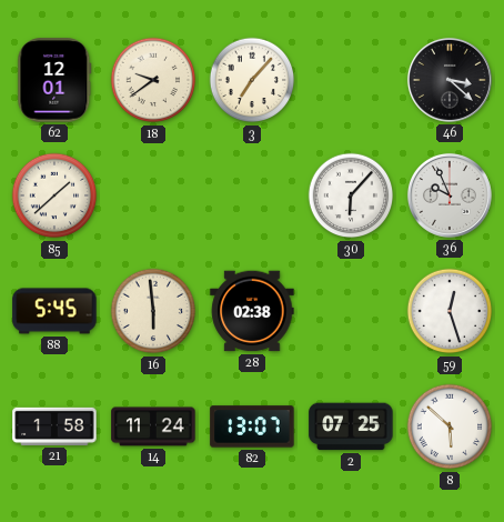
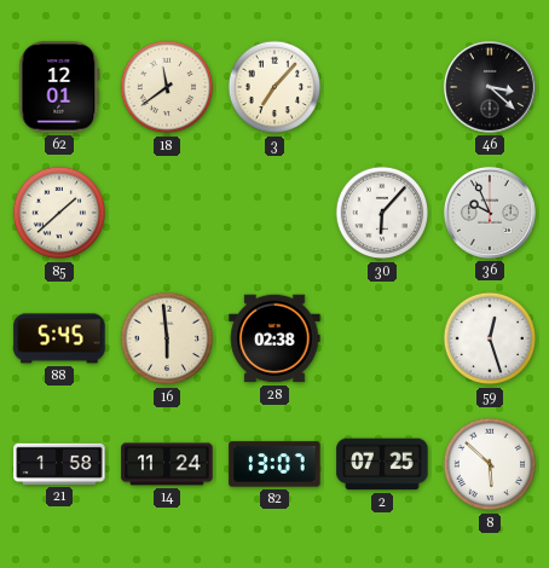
18: 9:39 -> 11:39
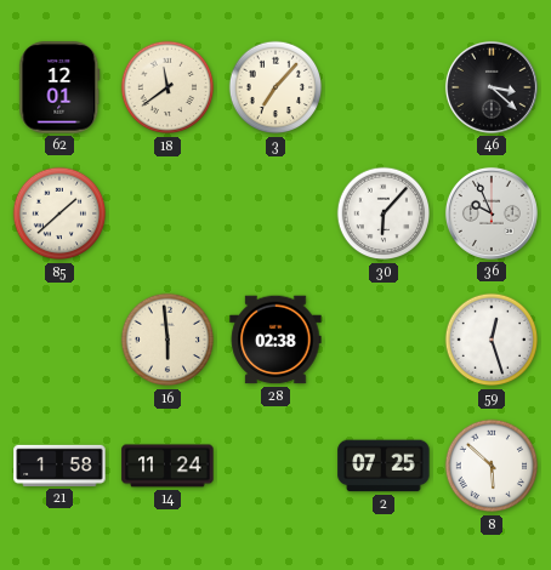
88: 5:45 -> none
82: 13:07 -> none
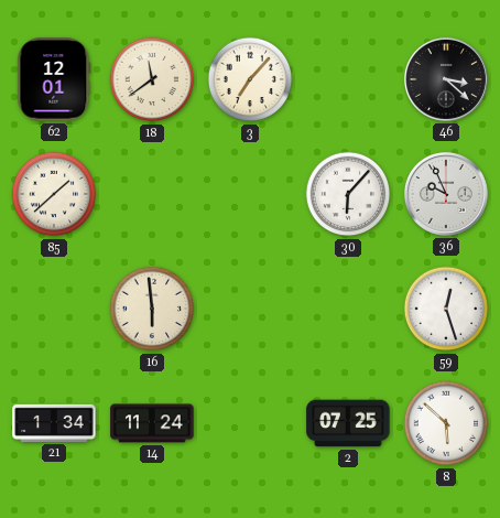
28: 02:38 -> none
21: 1:58 -> 1:34
